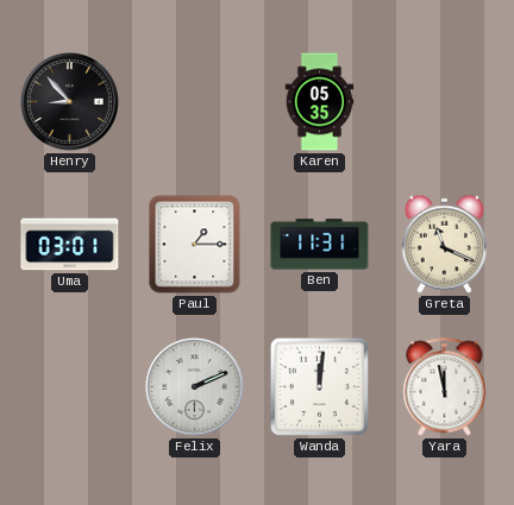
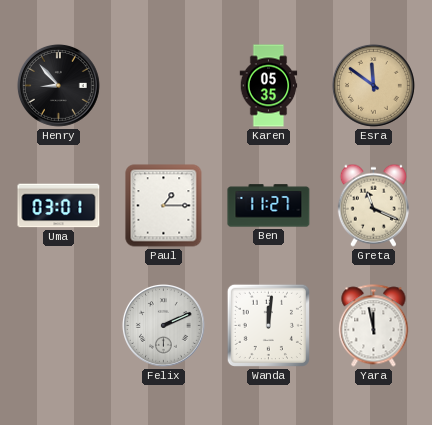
Esra: none -> 11:51
Ben: 11:31 -> 11:27
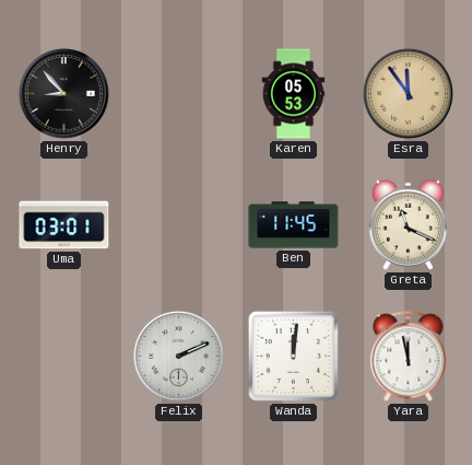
Karen: 05:35 -> 05:53
Esra: 11:51 -> 11:54
Paul: 1:15 -> none
Ben: 11:27 -> 11:45
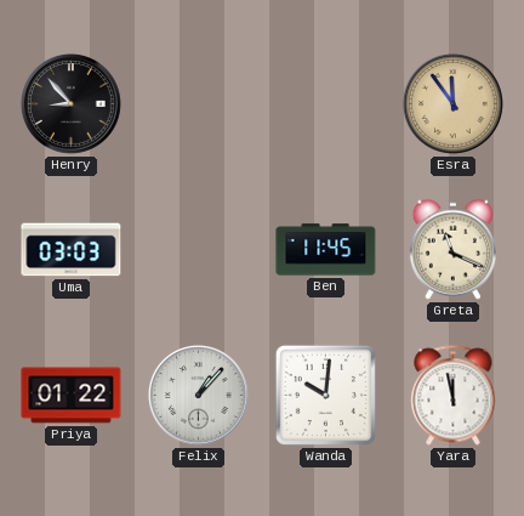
Karen: 05:53 -> none
Uma: 03:01 -> 03:03
Priya: none -> 01:22
Felix: 2:11 -> 1:07
Wanda: 12:01 -> 10:01
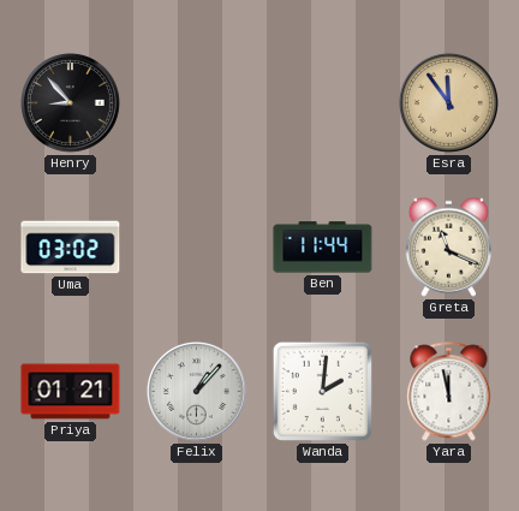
Uma: 03:03 -> 03:02
Ben: 11:45 -> 11:44
Priya: 01:22 -> 01:21
Wanda: 10:01 -> 2:01
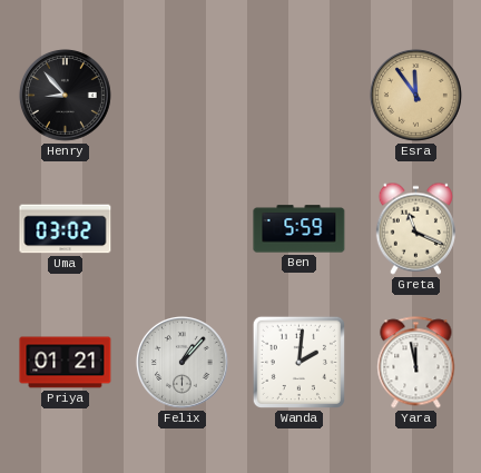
Ben: 11:44 -> 5:59
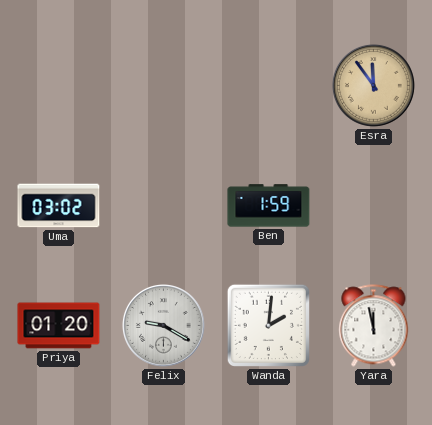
Henry: 8:53 -> none
Ben: 5:59 -> 1:59
Greta: 11:19 -> none
Priya: 01:21 -> 01:20
Felix: 1:07 -> 9:20
